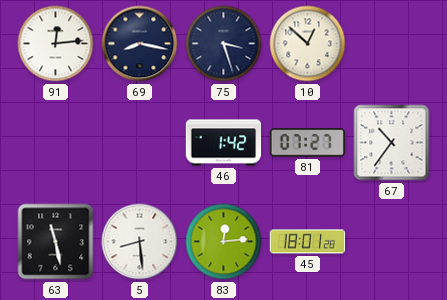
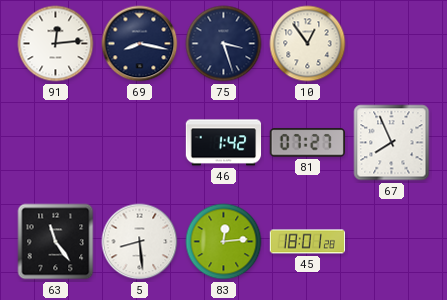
10: 12:52 -> 12:54
67: 10:36 -> 7:56
63: 11:28 -> 11:24
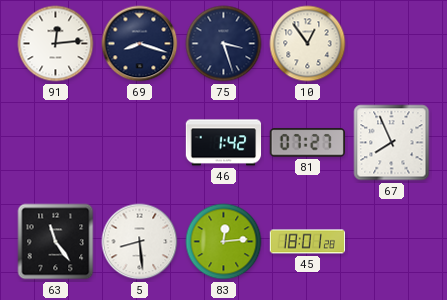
69: 8:17 -> 8:18
